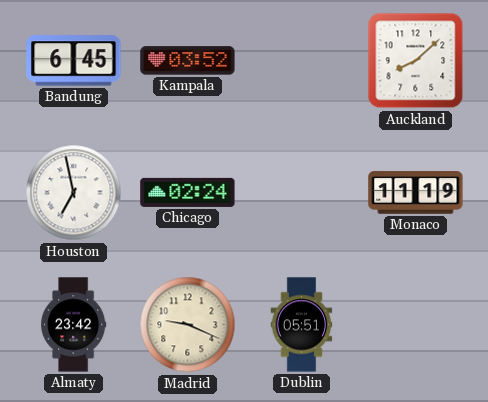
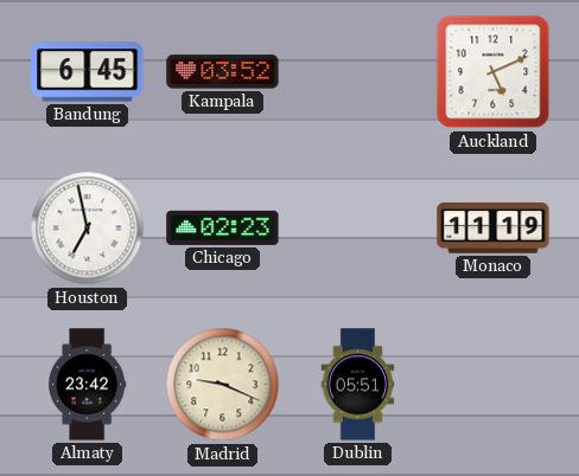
Auckland: 8:08 -> 5:11
Chicago: 02:24 -> 02:23
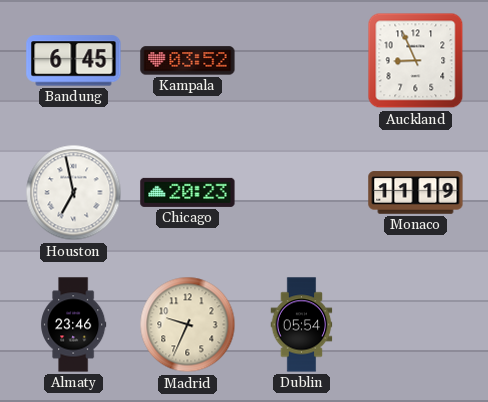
Auckland: 5:11 -> 8:56
Chicago: 02:23 -> 20:23
Almaty: 23:42 -> 23:46
Madrid: 9:19 -> 9:34
Dublin: 05:51 -> 05:54
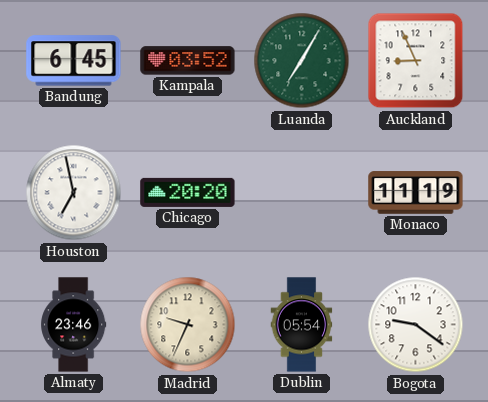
Luanda: none -> 7:05
Chicago: 20:23 -> 20:20
Bogota: none -> 9:21
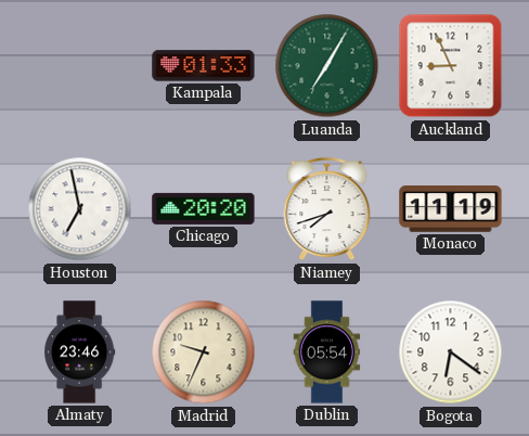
Bandung: 6:45 -> none
Kampala: 03:52 -> 01:33
Niamey: none -> 7:42
Bogota: 9:21 -> 6:21
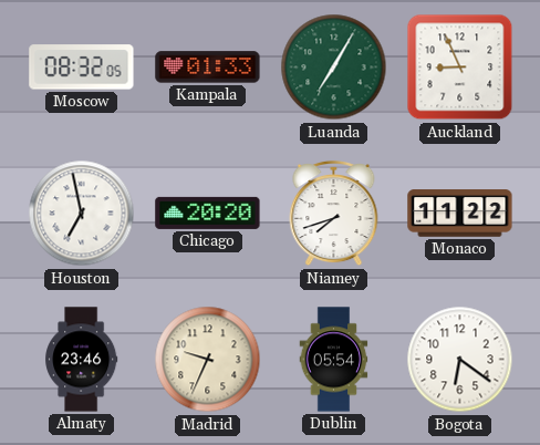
Moscow: none -> 08:32
Monaco: 11:19 -> 11:22
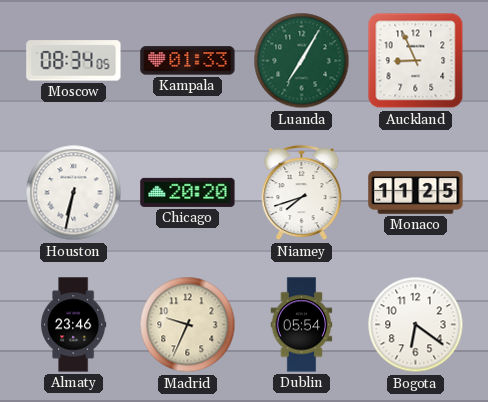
Moscow: 08:32 -> 08:34
Houston: 6:58 -> 6:32
Monaco: 11:22 -> 11:25
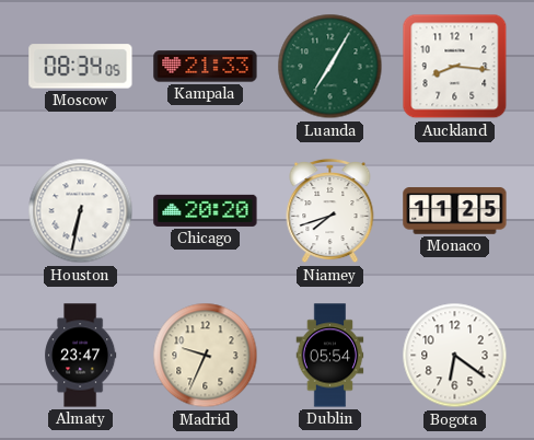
Kampala: 01:33 -> 21:33
Auckland: 8:56 -> 8:16
Almaty: 23:46 -> 23:47
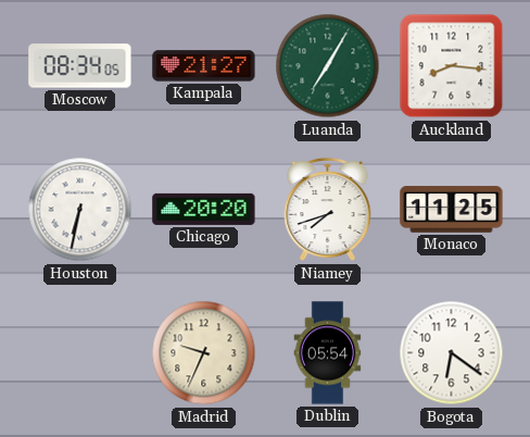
Kampala: 21:33 -> 21:27
Almaty: 23:47 -> none
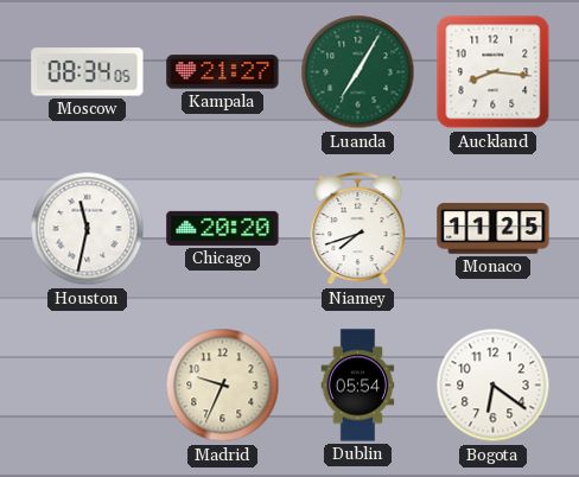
Houston: 6:32 -> 11:32
